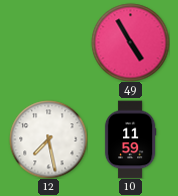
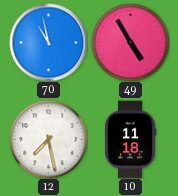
70: none -> 10:58
10: 11:59 -> 11:18
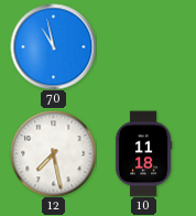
49: 4:55 -> none
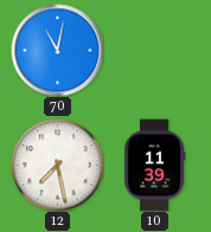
70: 10:58 -> 11:02
10: 11:18 -> 11:39
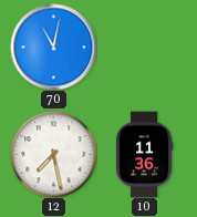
10: 11:39 -> 11:36
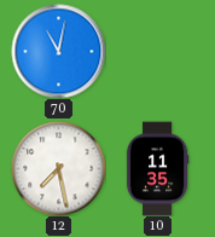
10: 11:36 -> 11:35
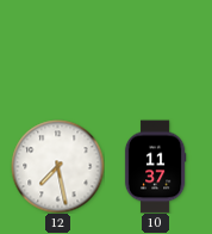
70: 11:02 -> none
10: 11:35 -> 11:37
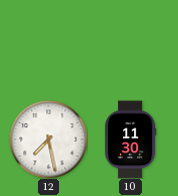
10: 11:37 -> 11:30
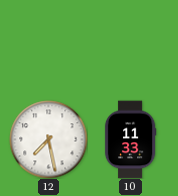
10: 11:30 -> 11:33
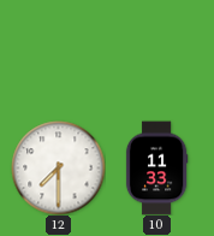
12: 7:28 -> 7:30
